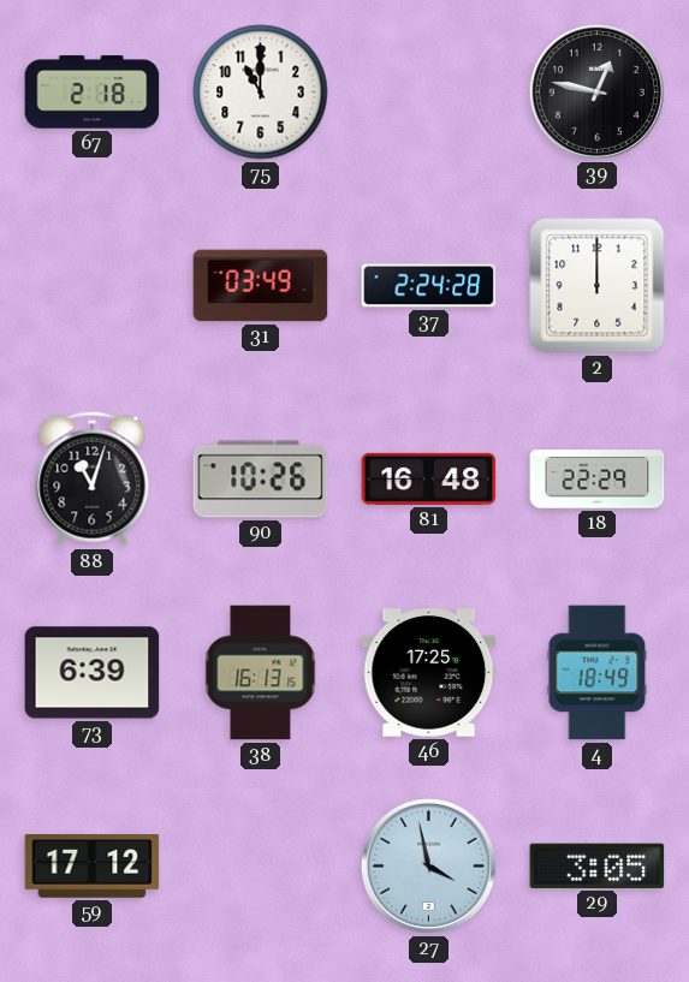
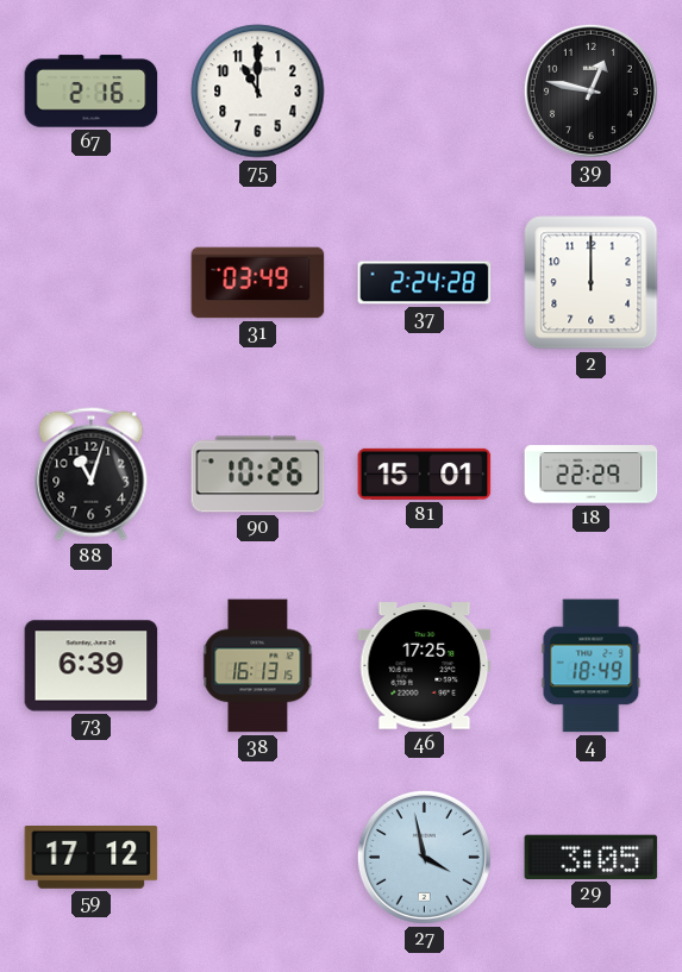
67: 2:18 -> 2:16
81: 16:48 -> 15:01
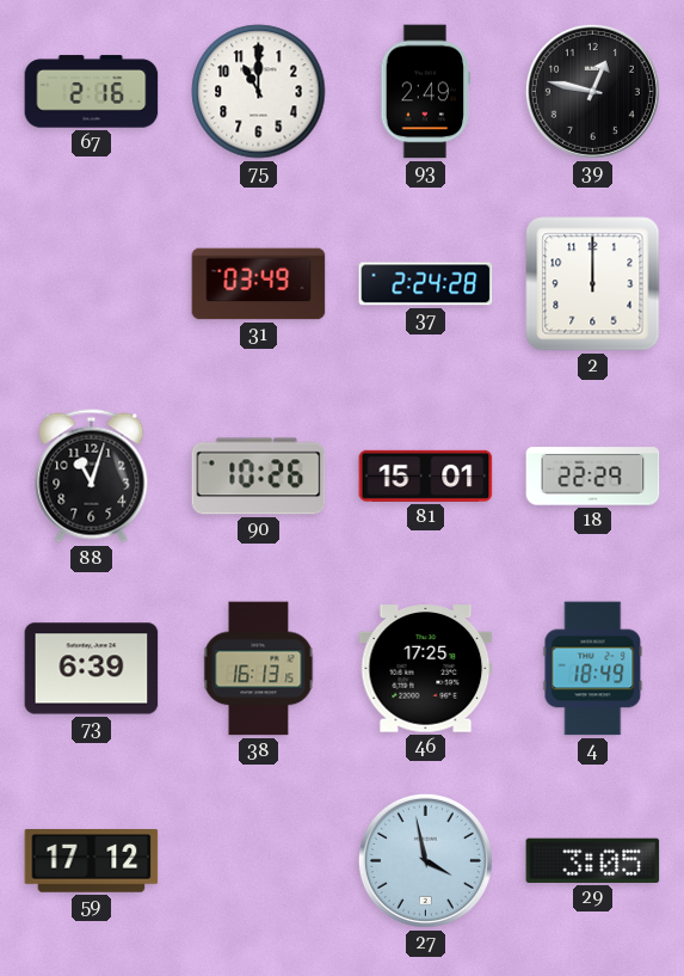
93: none -> 2:49
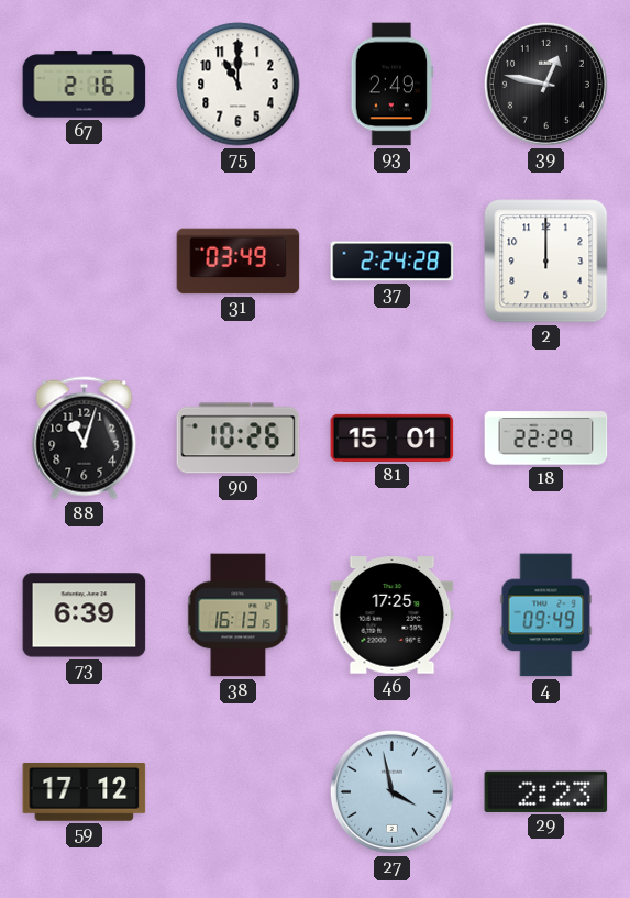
4: 18:49 -> 09:49
29: 3:05 -> 2:23
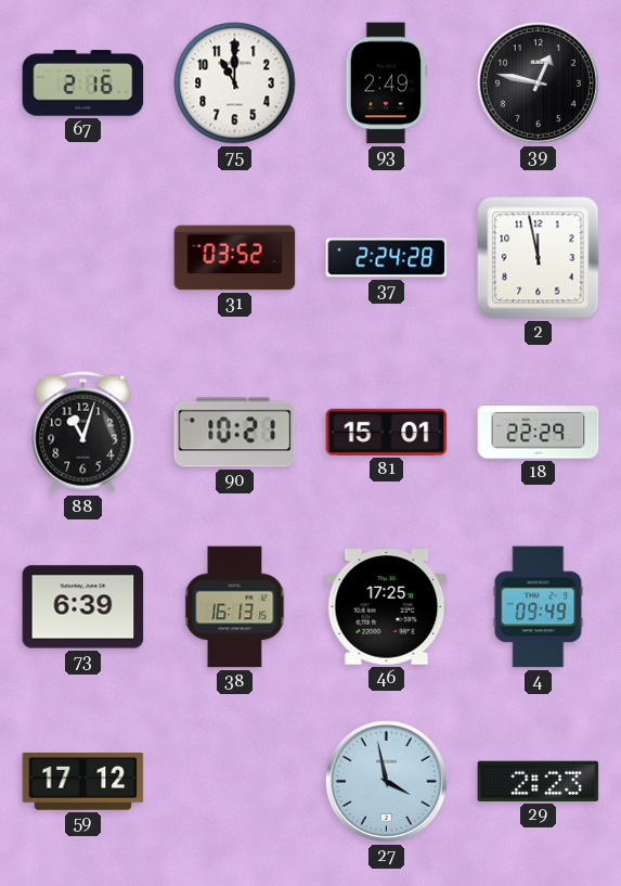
31: 03:49 -> 03:52
2: 12:00 -> 11:58
90: 10:26 -> 10:21
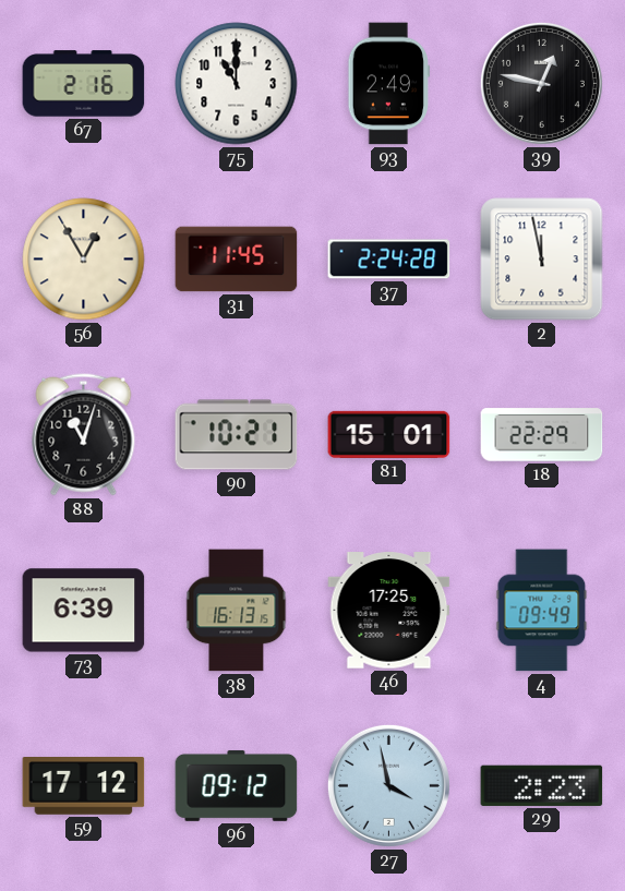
56: none -> 12:55
31: 03:52 -> 11:45
96: none -> 09:12
